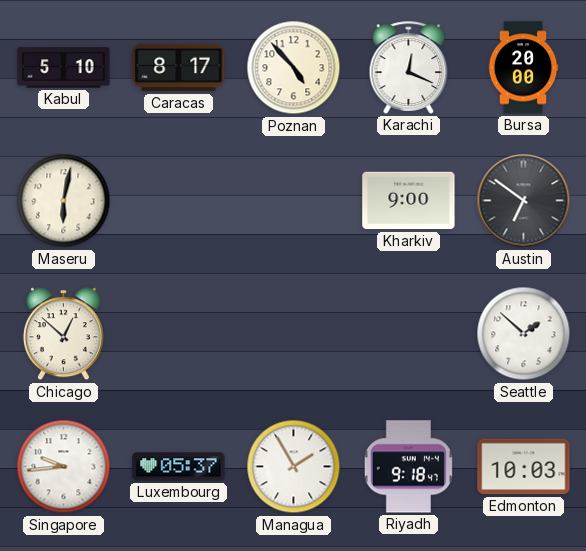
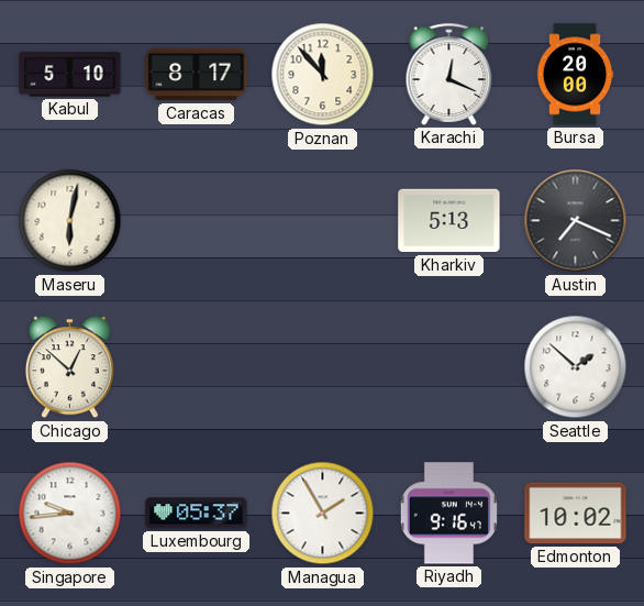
Poznan: 4:53 -> 11:53
Kharkiv: 9:00 -> 5:13
Austin: 6:51 -> 7:19
Riyadh: 9:18 -> 9:16
Edmonton: 10:03 -> 10:02
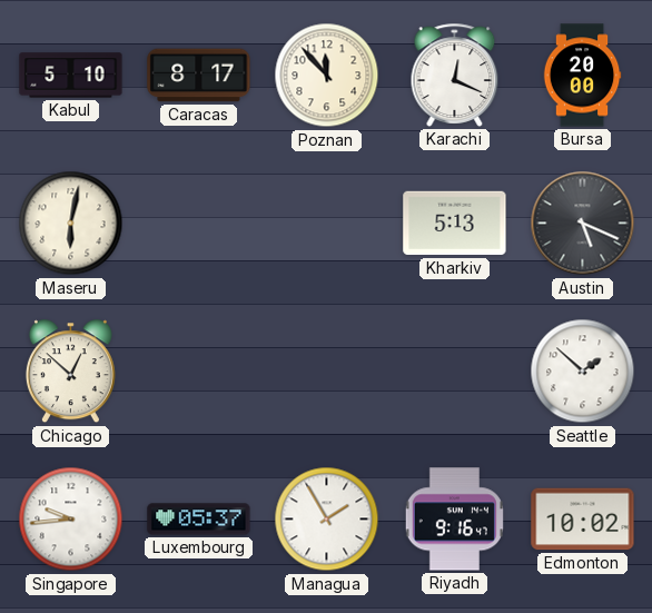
Austin: 7:19 -> 5:19
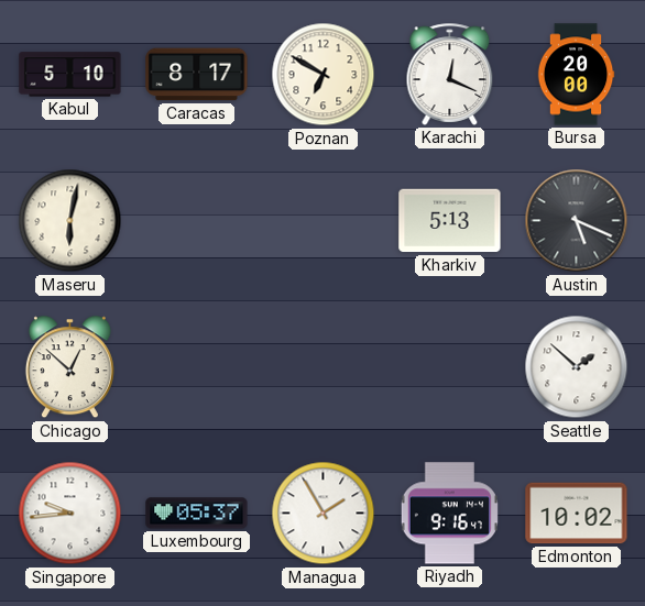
Poznan: 11:53 -> 6:50
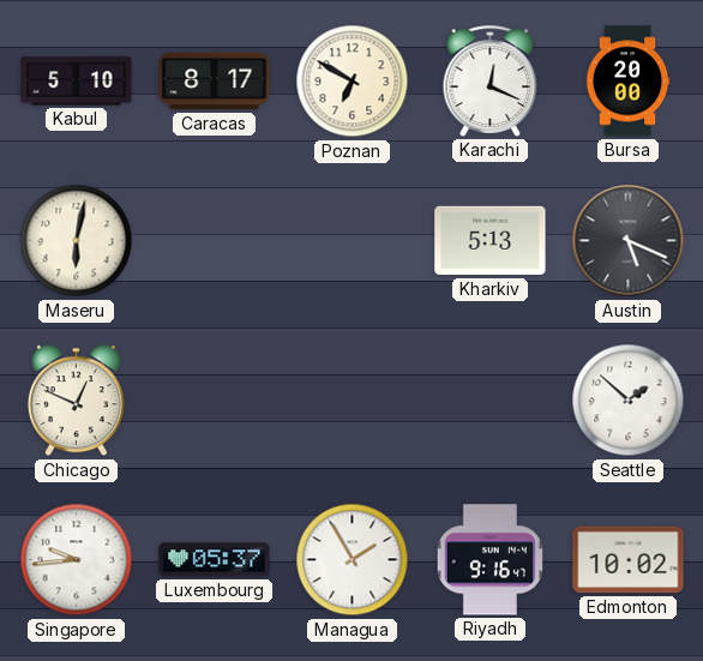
Chicago: 12:52 -> 12:49
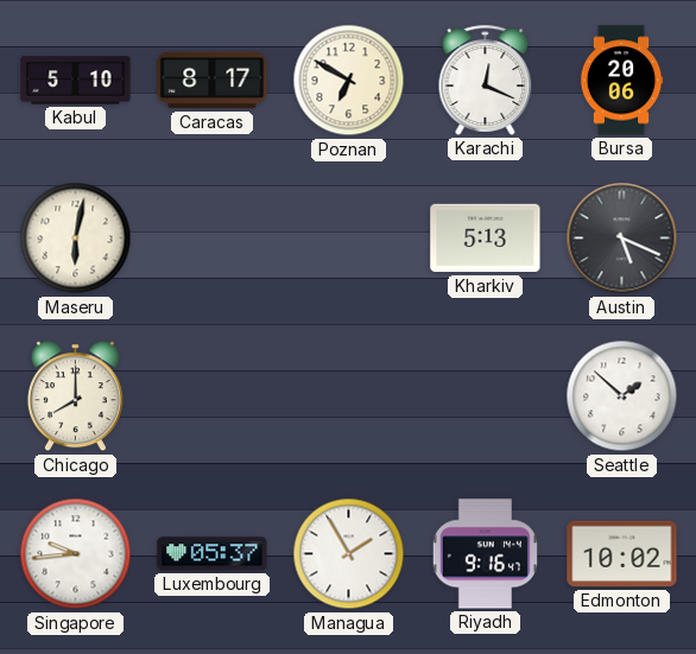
Bursa: 20:00 -> 20:06
Chicago: 12:49 -> 8:00
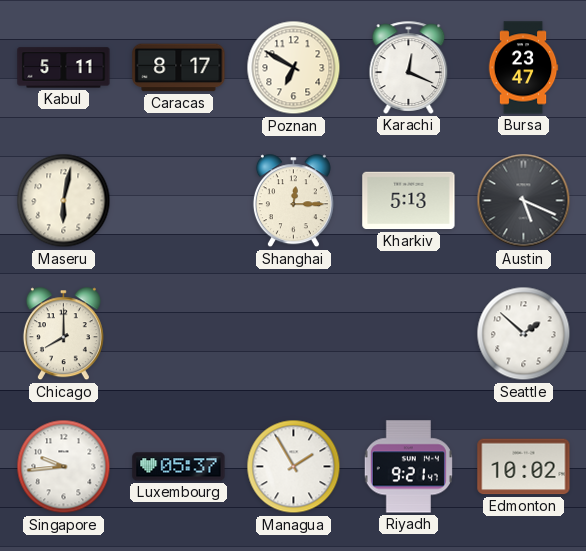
Kabul: 5:10 -> 5:11
Bursa: 20:06 -> 23:47
Shanghai: none -> 12:15
Riyadh: 9:16 -> 9:21
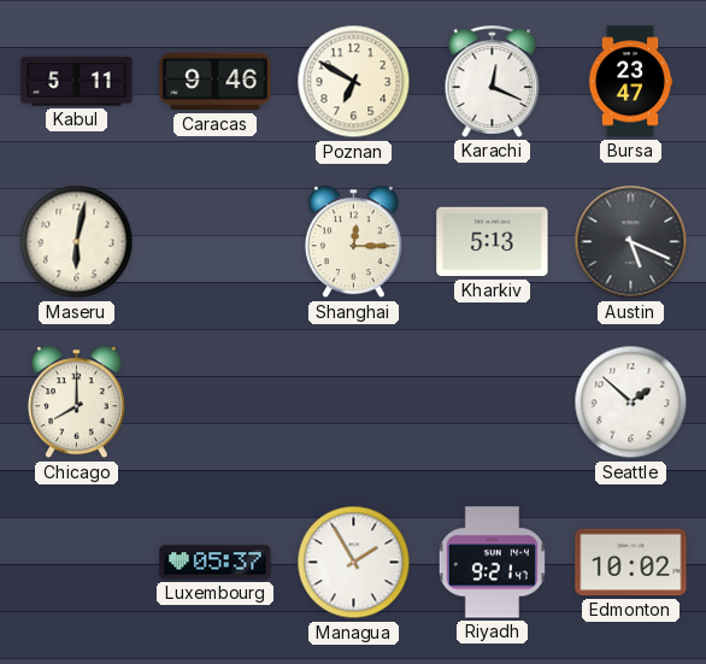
Caracas: 8:17 -> 9:46
Singapore: 9:44 -> none
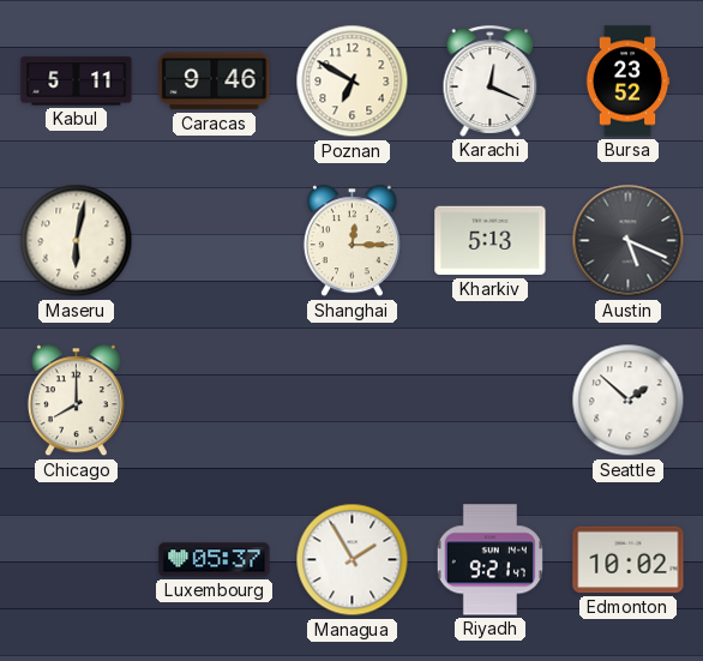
Bursa: 23:47 -> 23:52
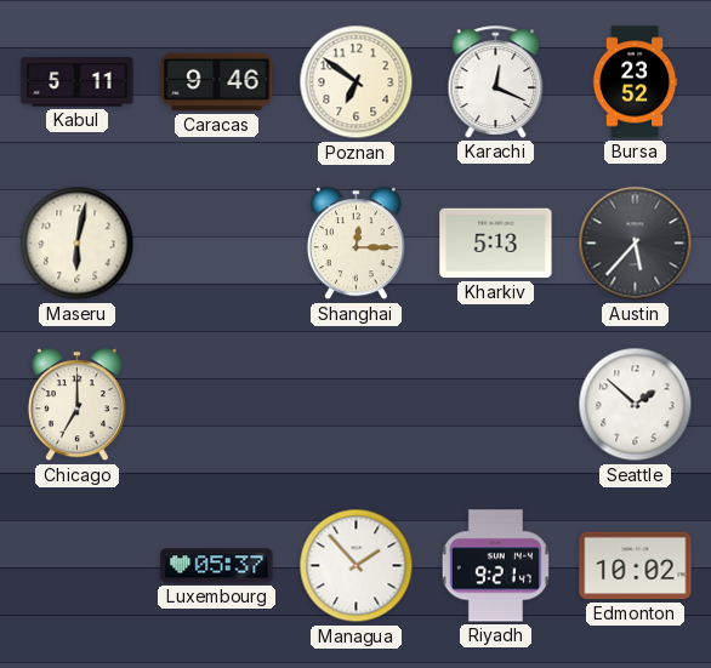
Poznan: 6:50 -> 6:51
Austin: 5:19 -> 5:37
Chicago: 8:00 -> 7:00
Managua: 1:55 -> 1:53
